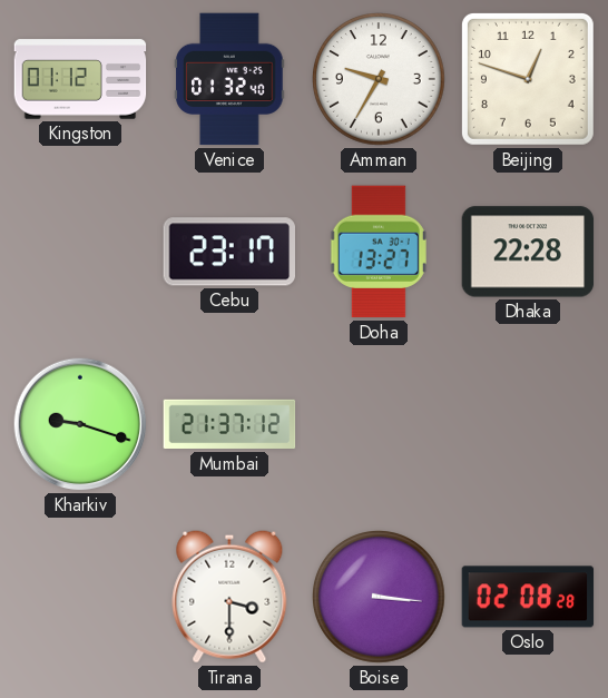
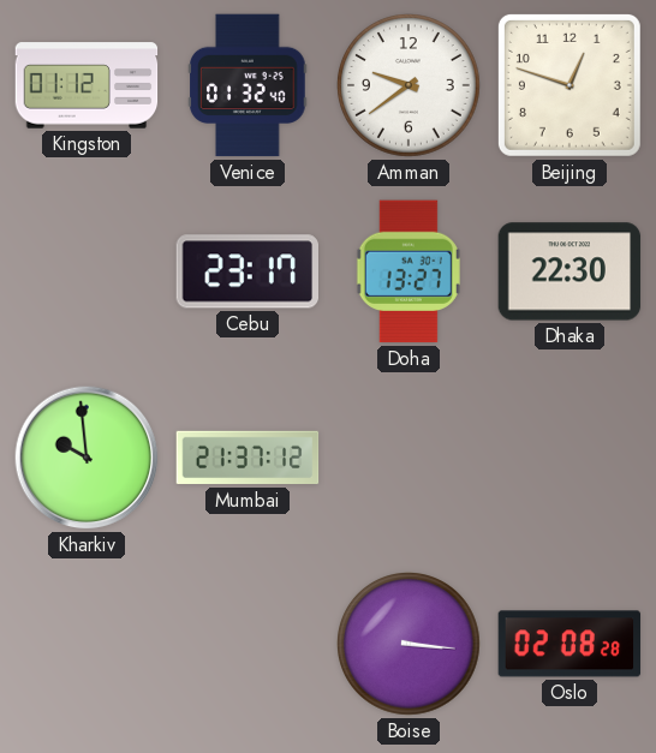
Amman: 9:35 -> 9:39
Dhaka: 22:28 -> 22:30
Kharkiv: 9:18 -> 9:59
Tirana: 3:30 -> none
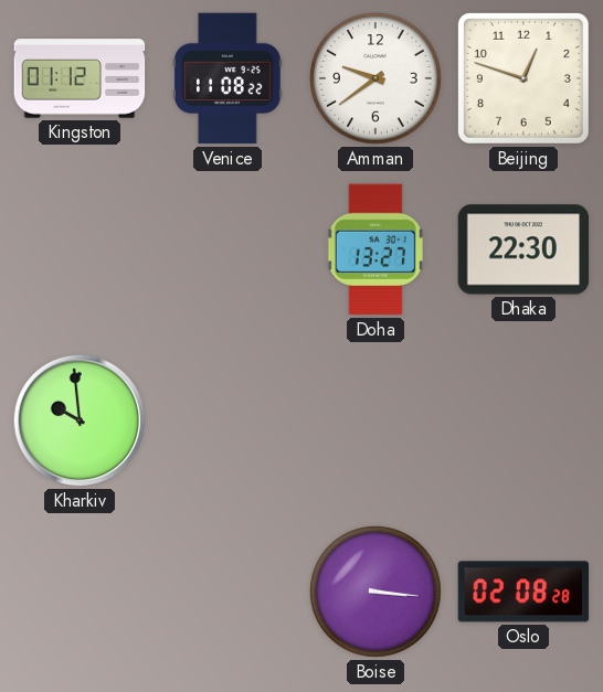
Venice: 01:32 -> 11:08
Cebu: 23:17 -> none
Mumbai: 21:37 -> none
